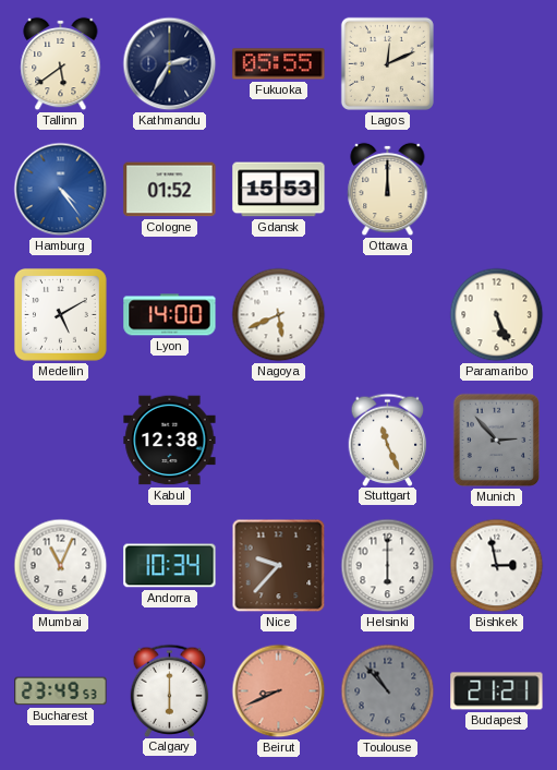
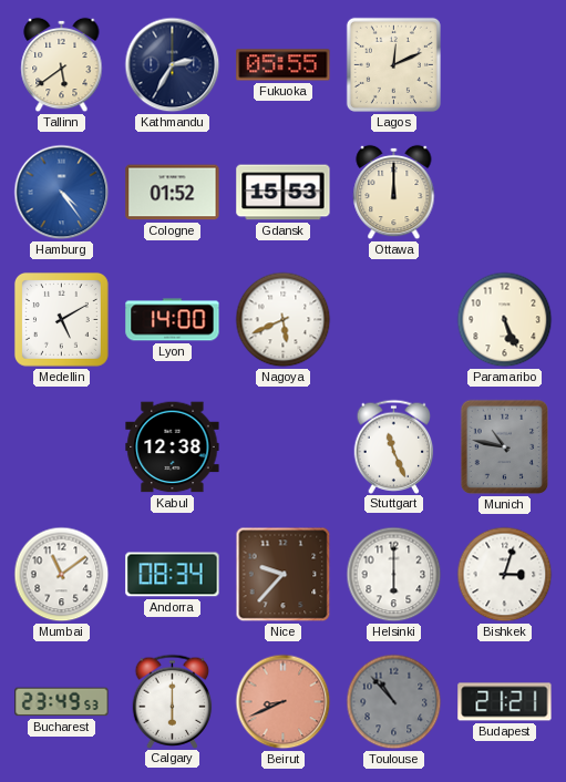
Munich: 2:53 -> 10:47
Mumbai: 11:04 -> 11:09
Andorra: 10:34 -> 08:34
Bishkek: 2:58 -> 3:03
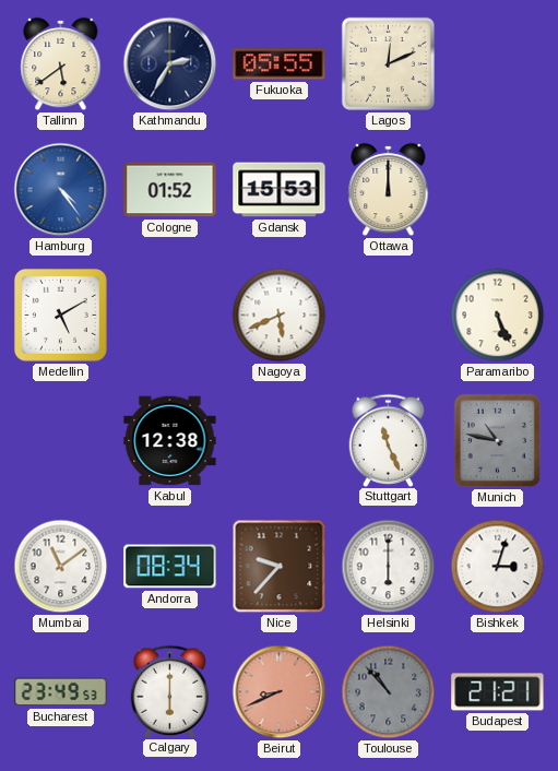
Lyon: 14:00 -> none
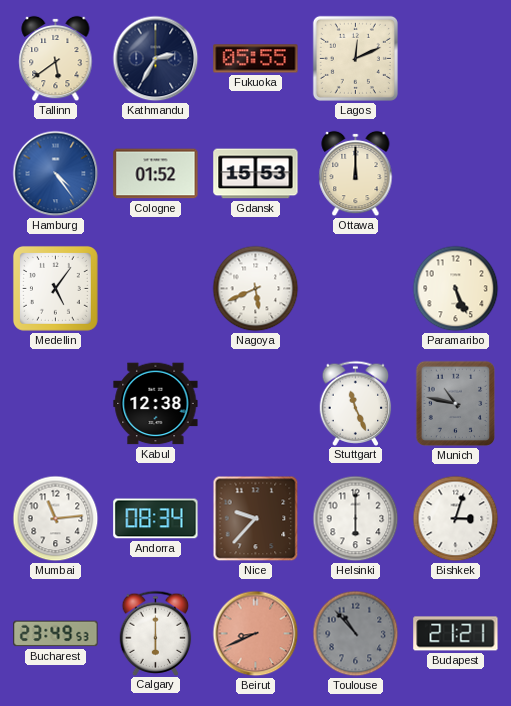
Medellin: 5:10 -> 5:06
Mumbai: 11:09 -> 11:14
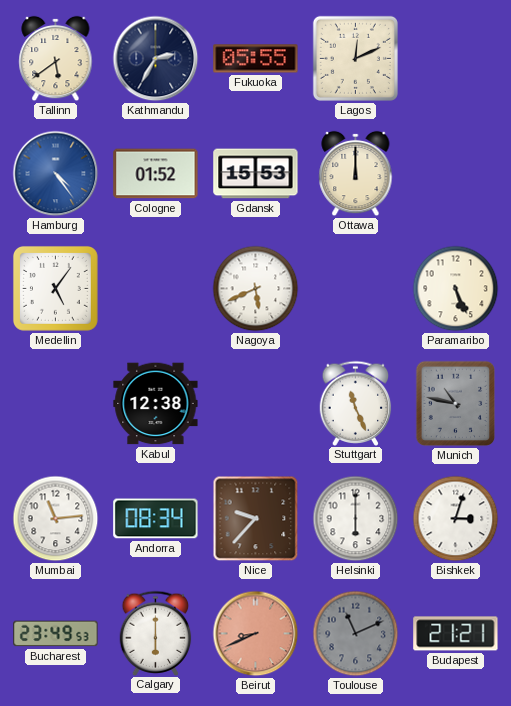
Toulouse: 10:53 -> 11:11
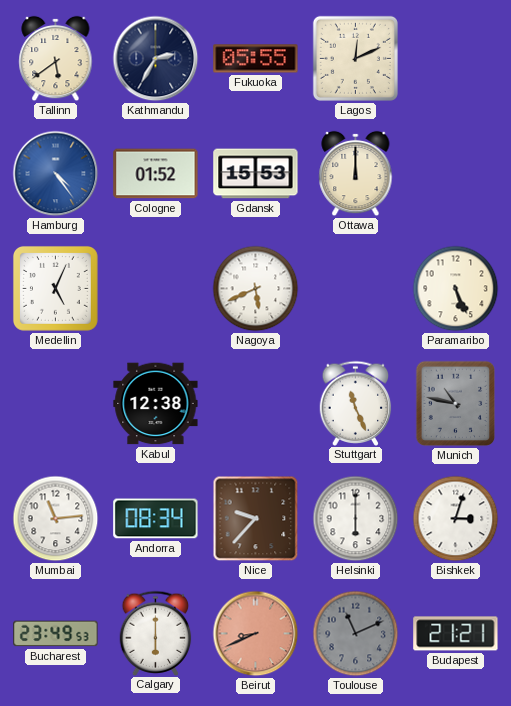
Medellin: 5:06 -> 5:04
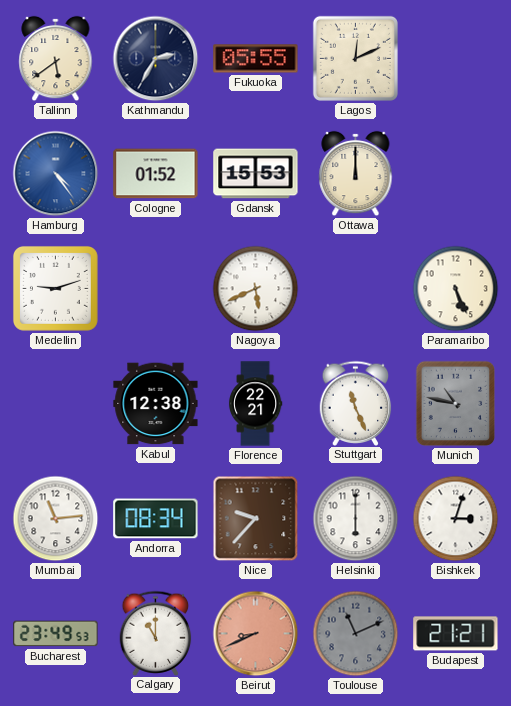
Medellin: 5:04 -> 9:12
Florence: none -> 22:21
Calgary: 6:00 -> 11:00
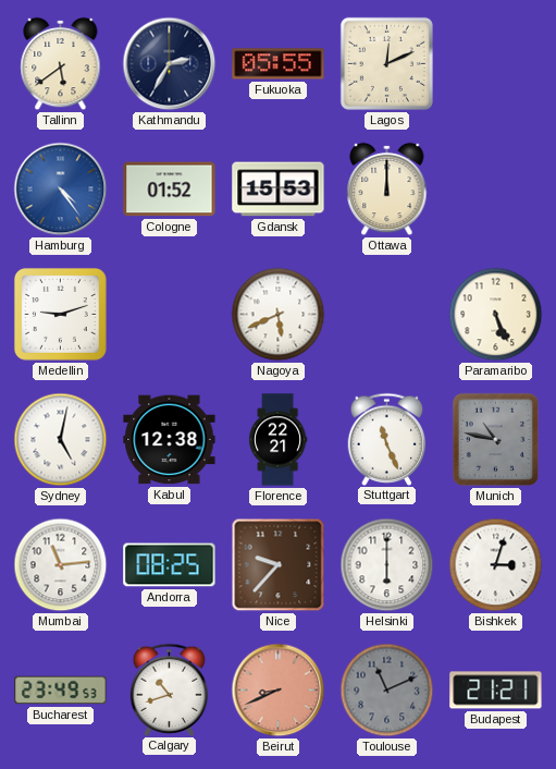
Sydney: none -> 5:02
Andorra: 08:34 -> 08:25
Calgary: 11:00 -> 10:42
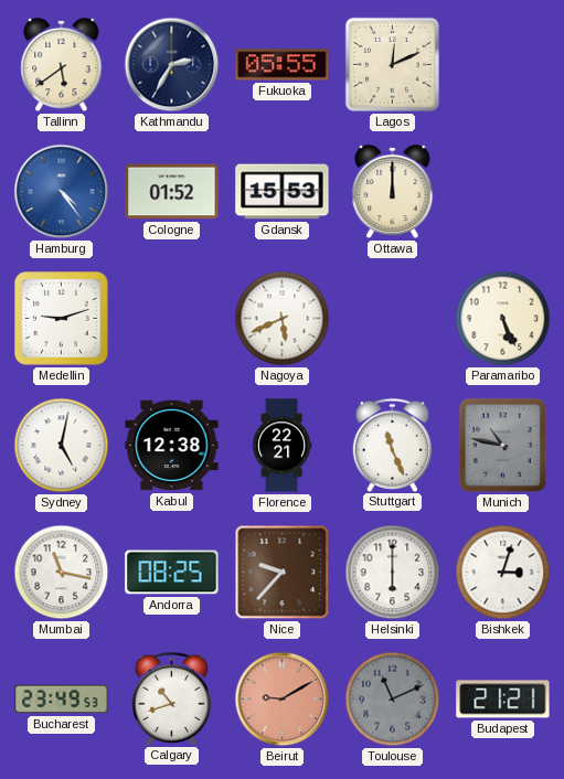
Mumbai: 11:14 -> 11:17
Beirut: 8:41 -> 9:10
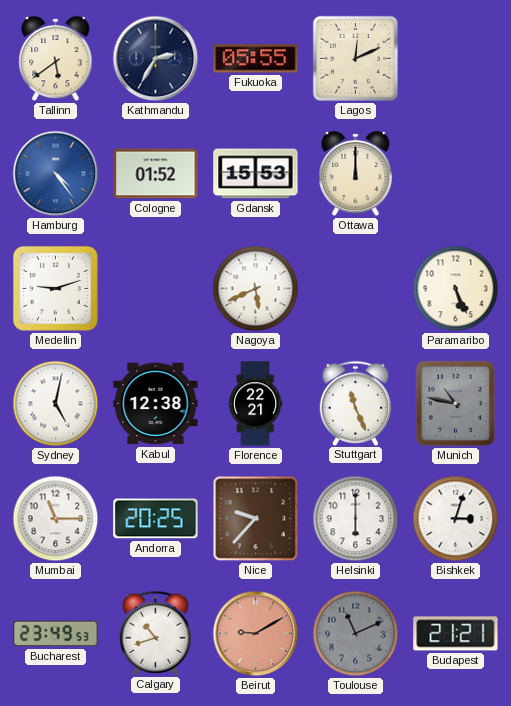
Mumbai: 11:17 -> 11:15
Andorra: 08:25 -> 20:25
